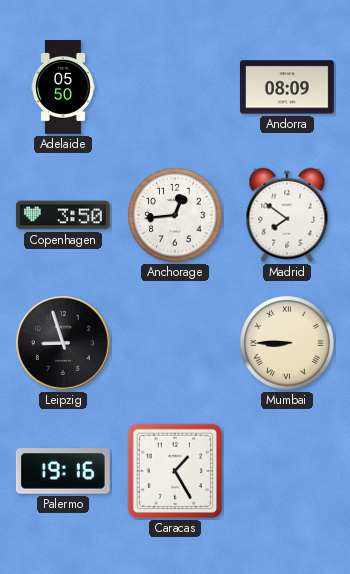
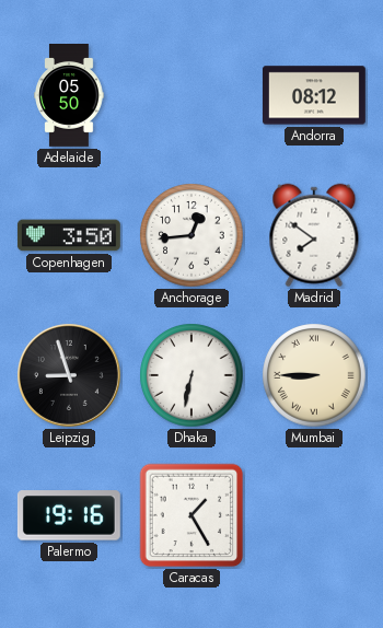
Andorra: 08:09 -> 08:12
Dhaka: none -> 6:32
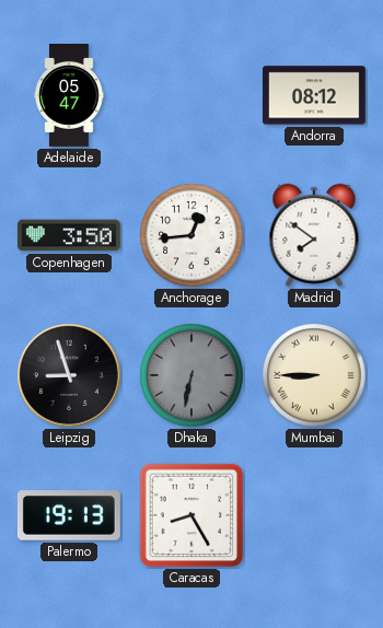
Adelaide: 05:50 -> 05:47
Dhaka dial: white -> grey
Palermo: 19:16 -> 19:13
Caracas: 1:25 -> 8:25
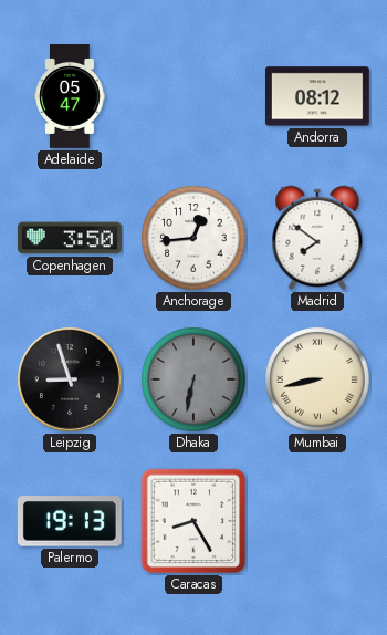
Mumbai: 8:45 -> 8:43
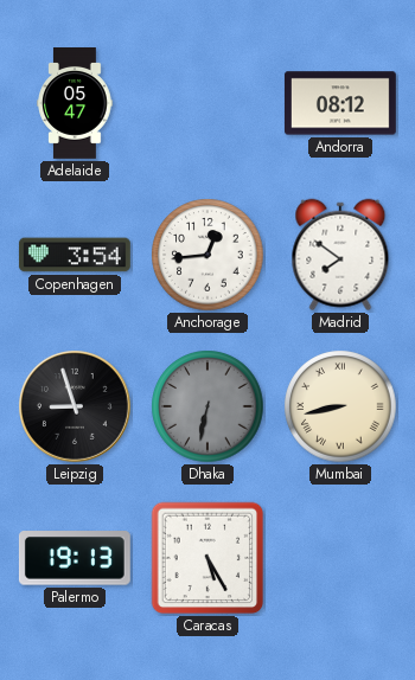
Copenhagen: 3:50 -> 3:54
Caracas: 8:25 -> 5:25
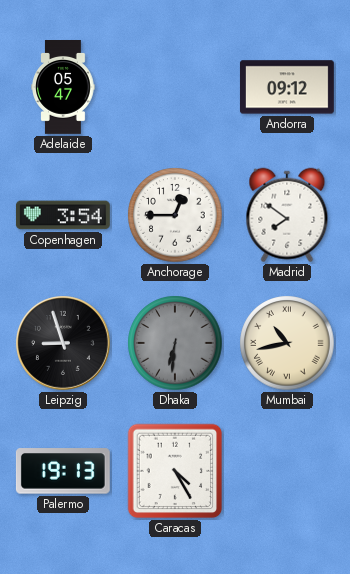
Andorra: 08:12 -> 09:12
Anchorage: 12:44 -> 12:45
Dhaka: 6:32 -> 6:31
Mumbai: 8:43 -> 10:43
Caracas: 5:25 -> 4:25
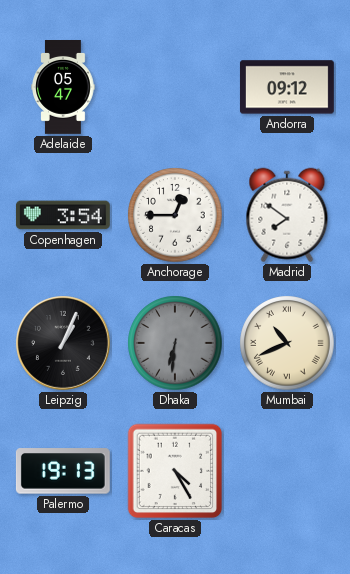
Leipzig: 8:57 -> 1:04
Mumbai: 10:43 -> 10:41
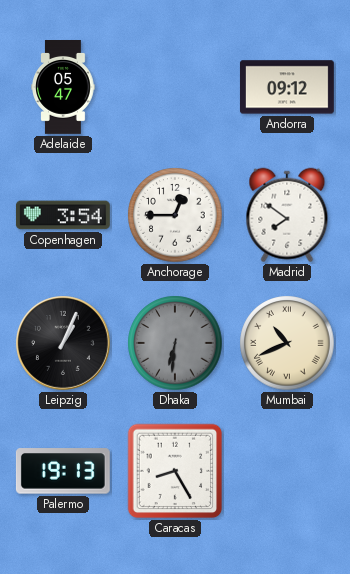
Caracas: 4:25 -> 8:25
